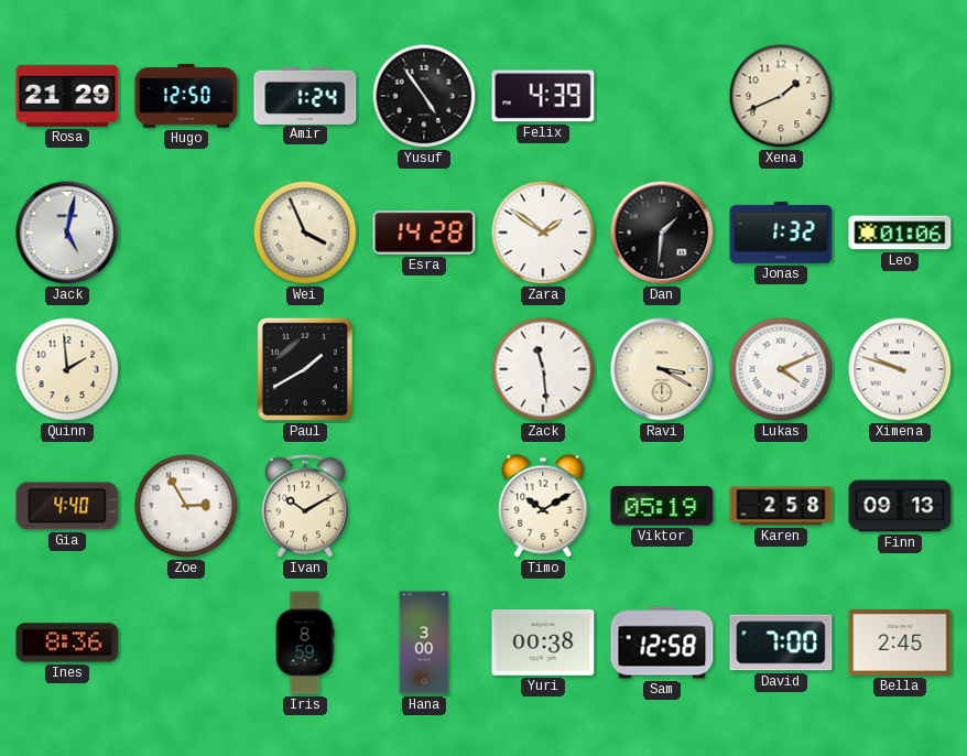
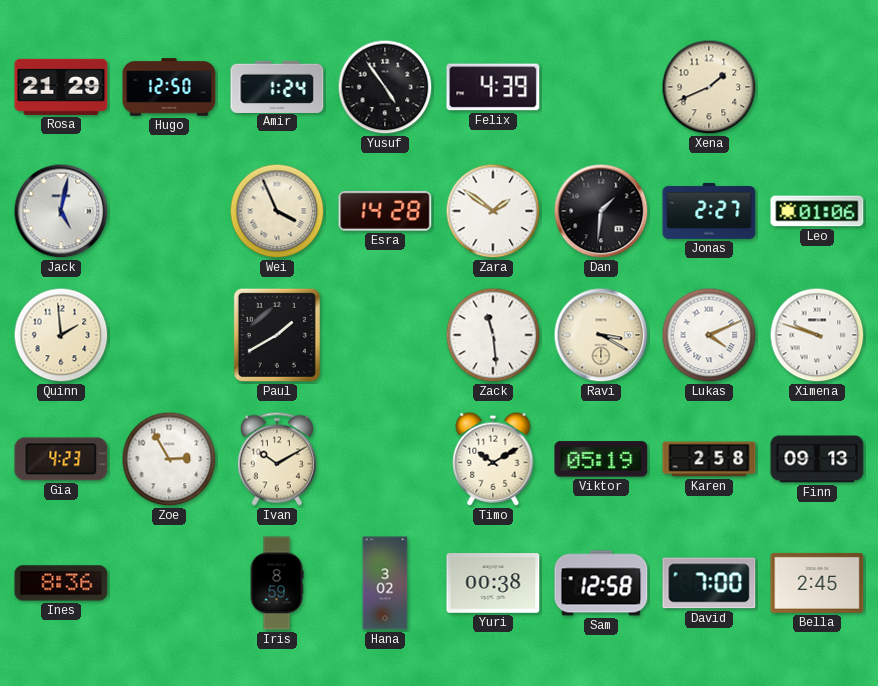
Jonas: 1:32 -> 2:27
Gia: 4:40 -> 4:23
Hana: 3:00 -> 3:02
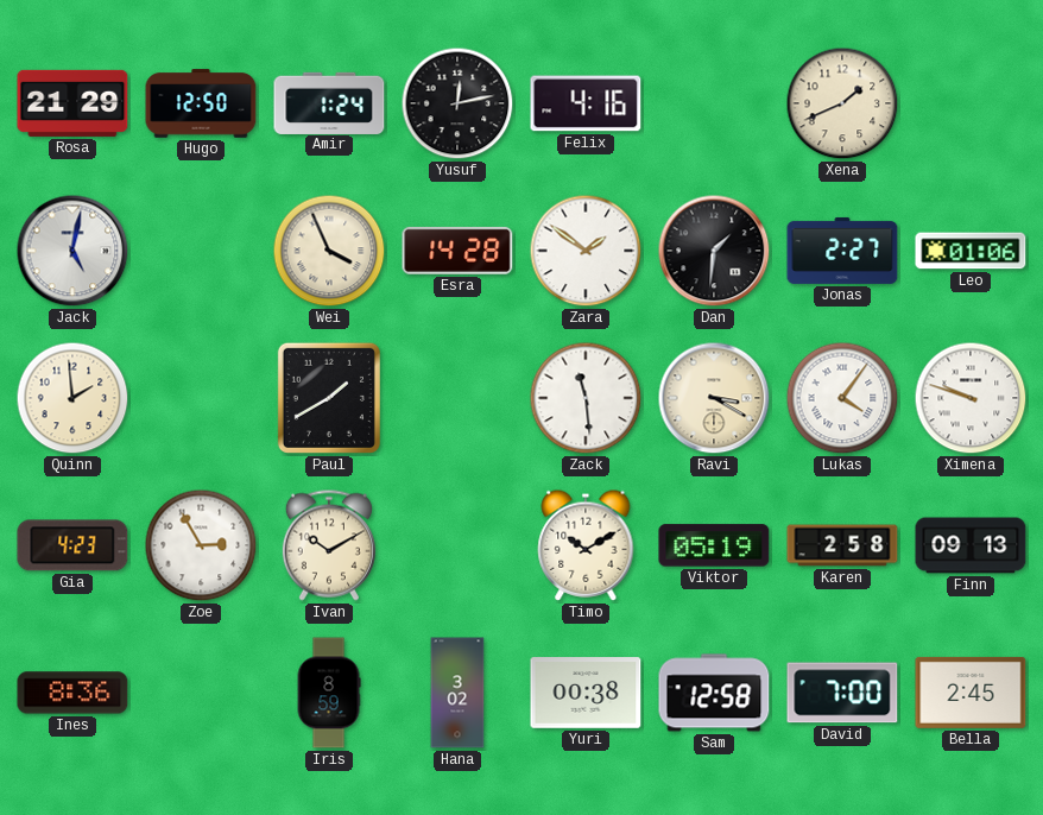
Yusuf: 4:54 -> 12:13
Felix: 4:39 -> 4:16
Lukas: 4:11 -> 4:06
